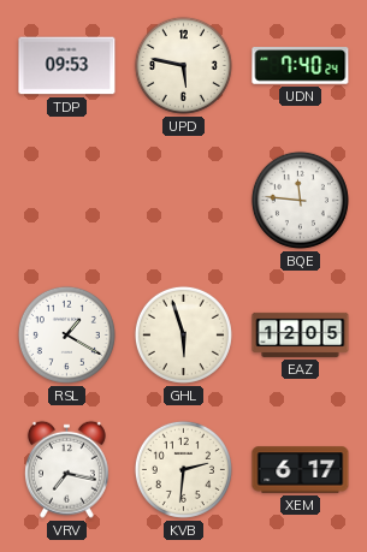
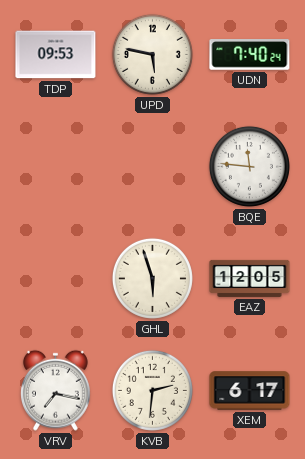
RSL: 1:20 -> none
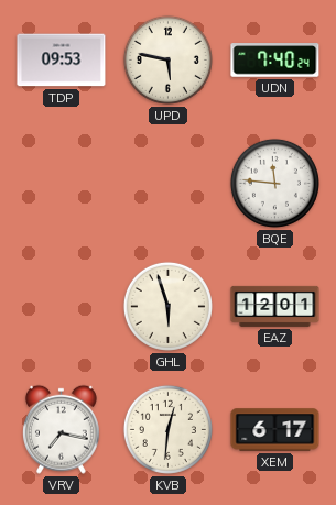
EAZ: 12:05 -> 12:01
KVB: 2:31 -> 12:31
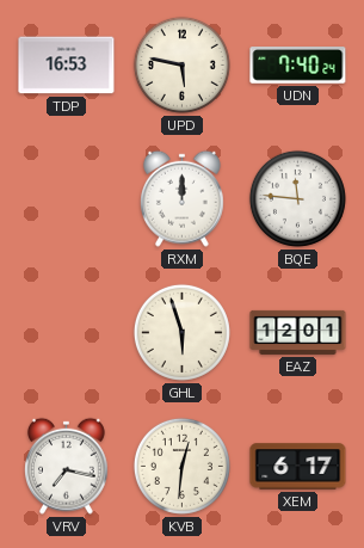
TDP: 09:53 -> 16:53
RXM: none -> 12:00
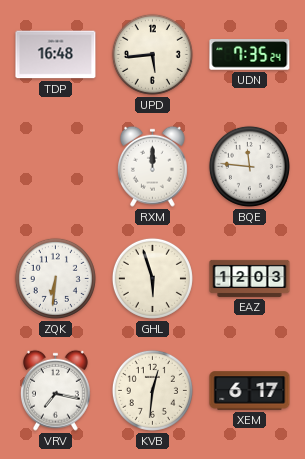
TDP: 16:53 -> 16:48
UPD: 5:47 -> 5:44
UDN: 7:40 -> 7:35
ZQK: none -> 6:31
EAZ: 12:01 -> 12:03
